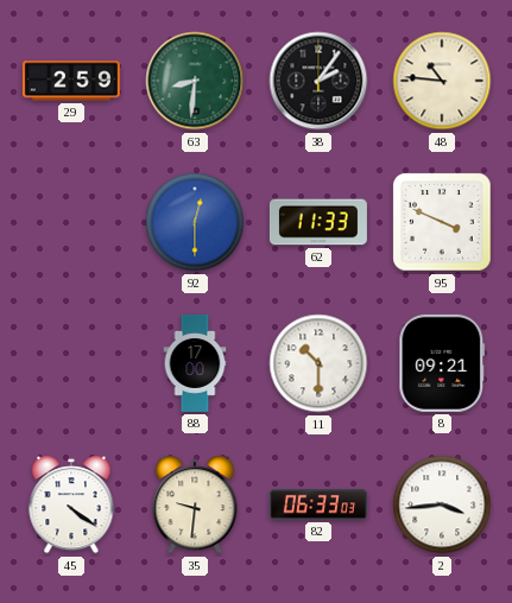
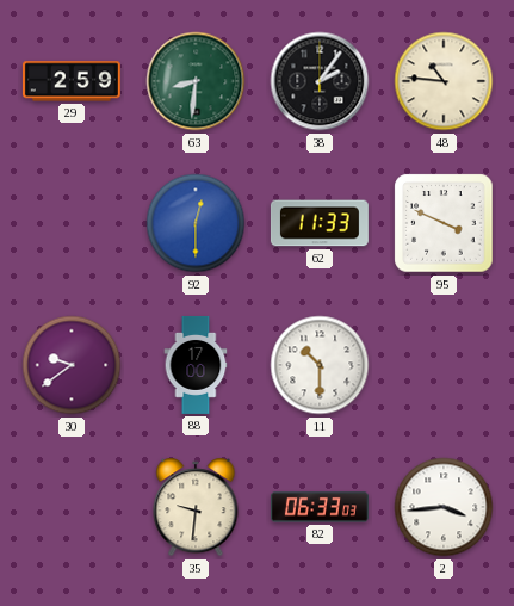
30: none -> 9:39
8: 09:21 -> none
45: 4:21 -> none
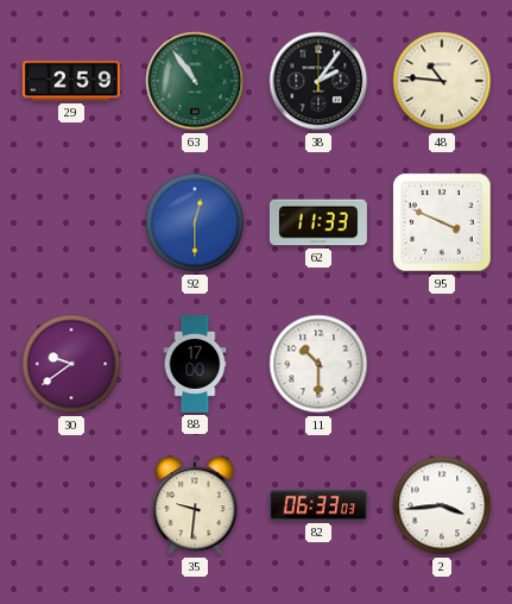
63: 8:31 -> 10:54
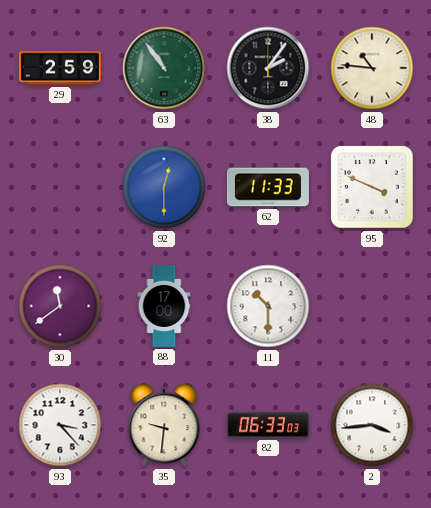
30: 9:39 -> 11:39
93: none -> 3:23
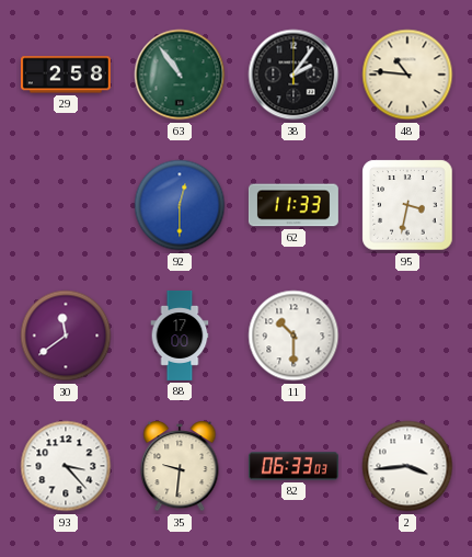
29: 2:59 -> 2:58
95: 3:49 -> 3:32
